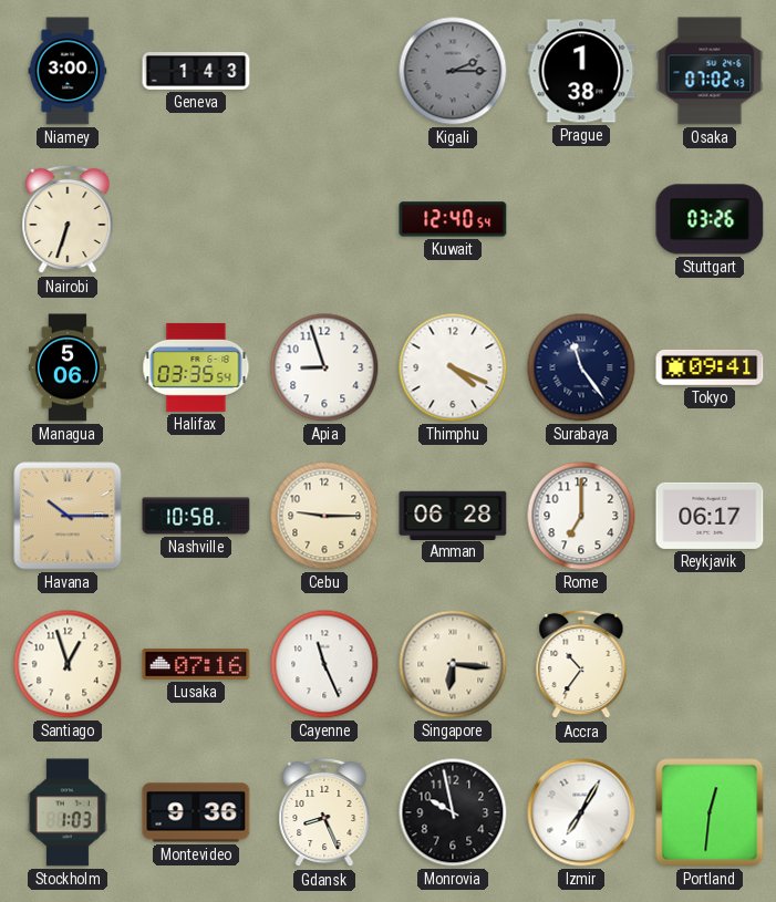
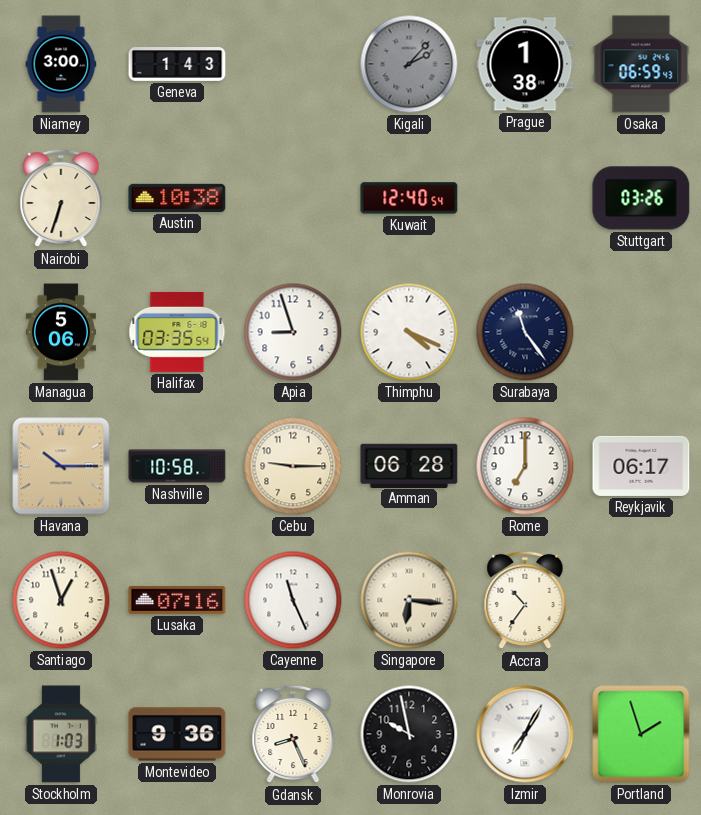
Kigali: 2:15 -> 2:07
Osaka: 07:02 -> 06:59
Austin: none -> 10:38
Tokyo: 09:41 -> none
Portland: 12:31 -> 1:57
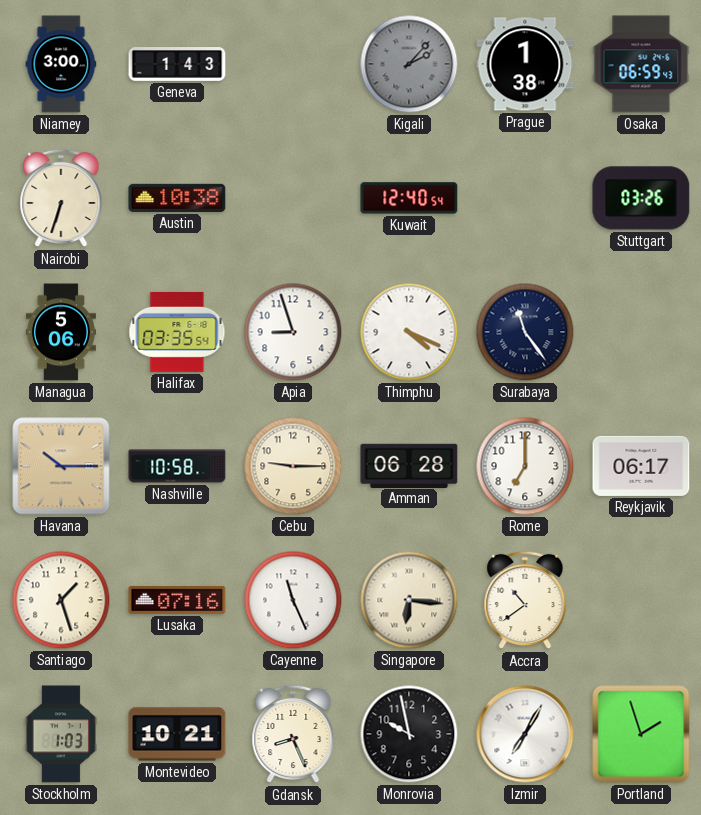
Santiago: 12:57 -> 1:27
Accra: 10:36 -> 10:39
Montevideo: 9:36 -> 10:21
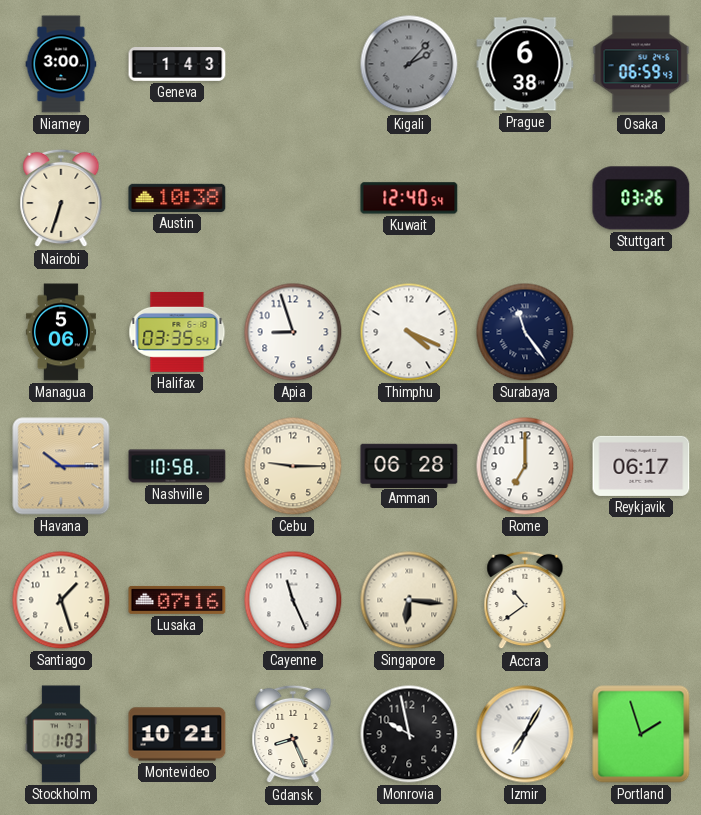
Prague: 1:38 -> 6:38
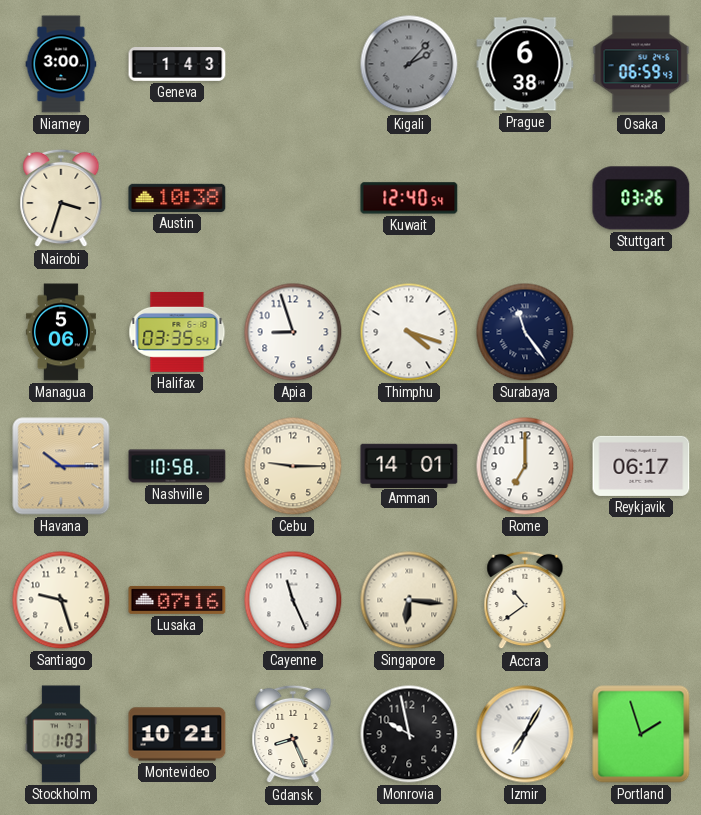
Nairobi: 6:33 -> 3:33
Thimphu: 4:19 -> 4:18
Amman: 06:28 -> 14:01
Santiago: 1:27 -> 9:27
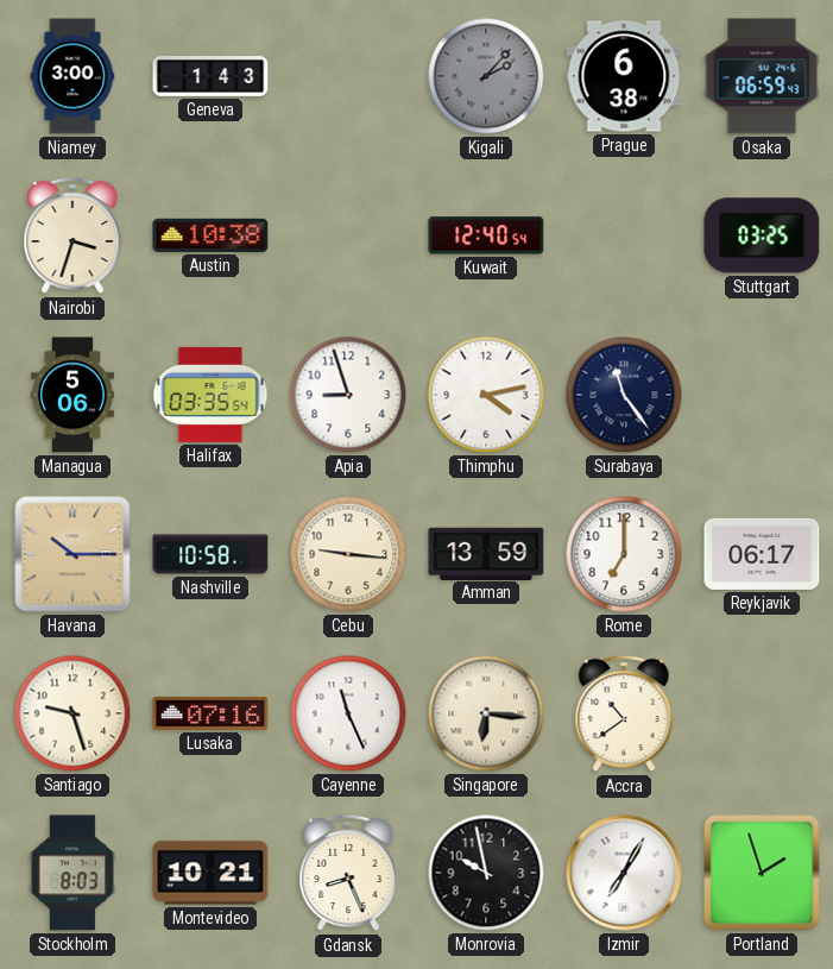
Stuttgart: 03:26 -> 03:25
Thimphu: 4:18 -> 4:13
Cebu: 9:15 -> 9:16
Amman: 14:01 -> 13:59
Stockholm: 1:03 -> 8:03
